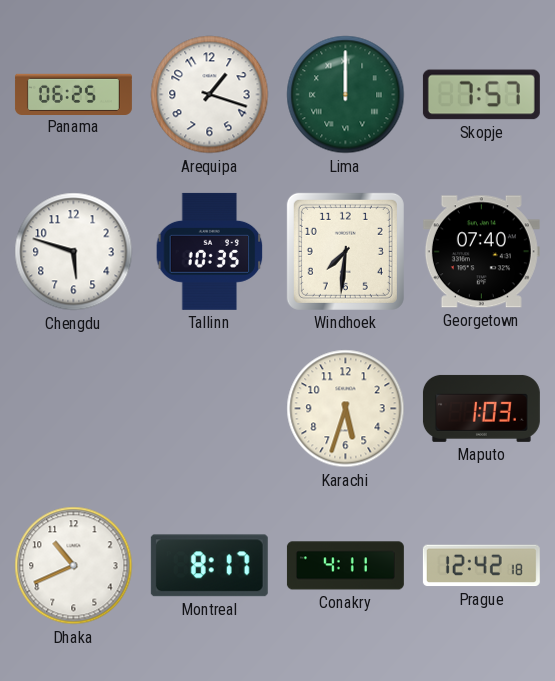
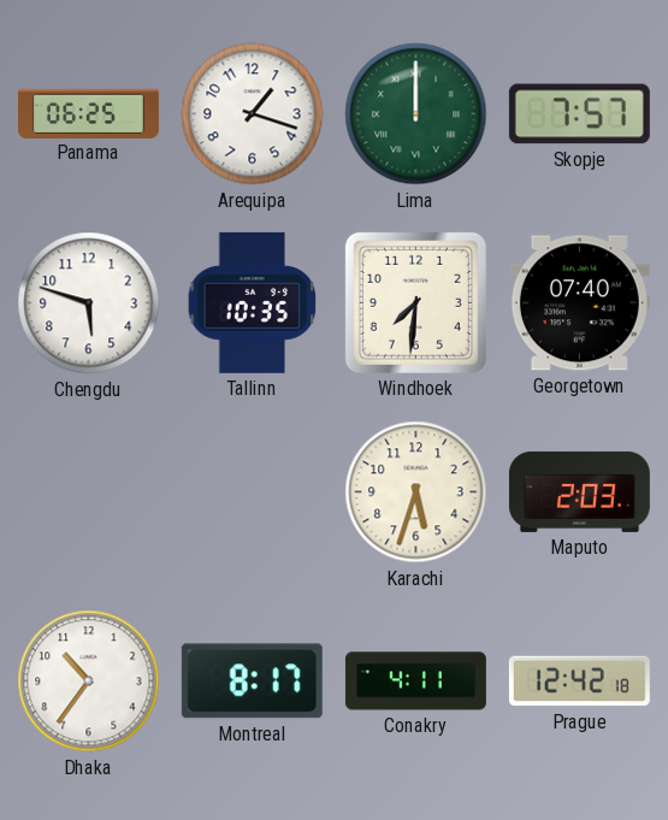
Maputo: 1:03 -> 2:03
Dhaka: 10:41 -> 10:36
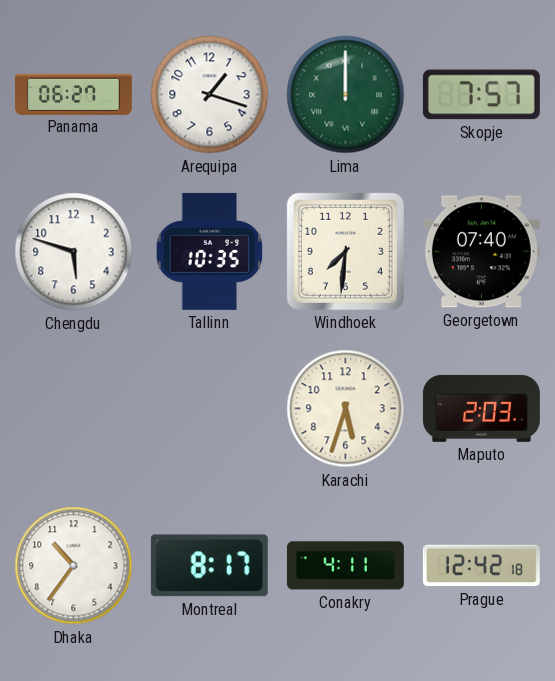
Panama: 06:25 -> 06:27
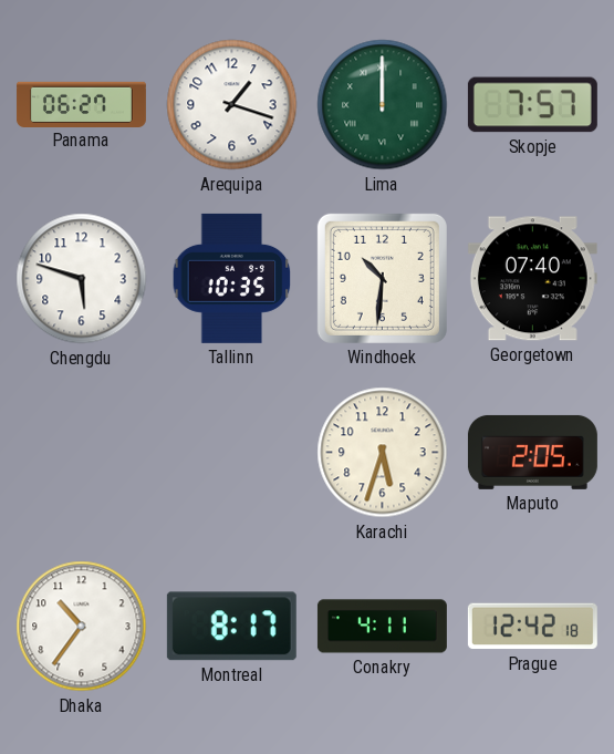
Windhoek: 7:31 -> 10:31
Maputo: 2:03 -> 2:05
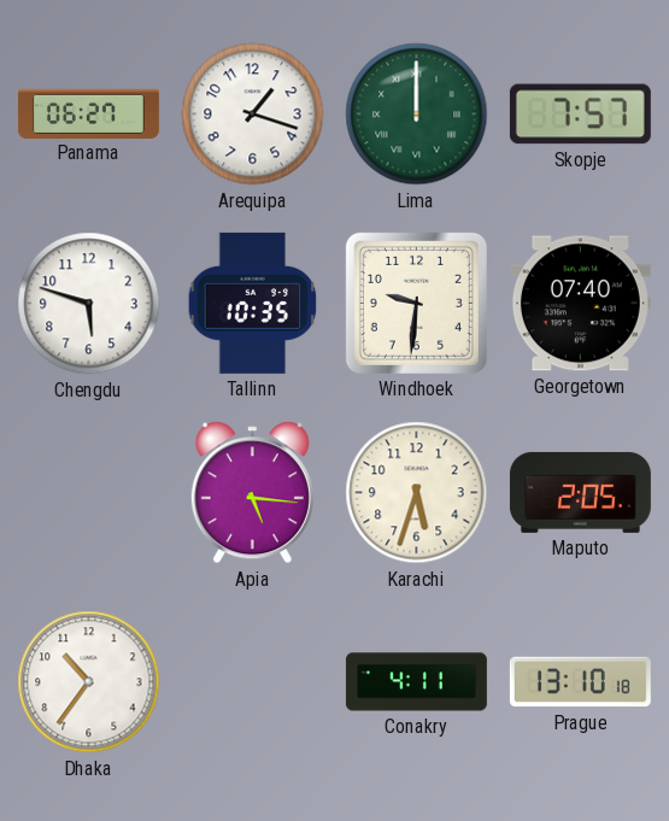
Windhoek: 10:31 -> 9:31
Apia: none -> 5:16
Montreal: 8:17 -> none
Prague: 12:42 -> 13:10
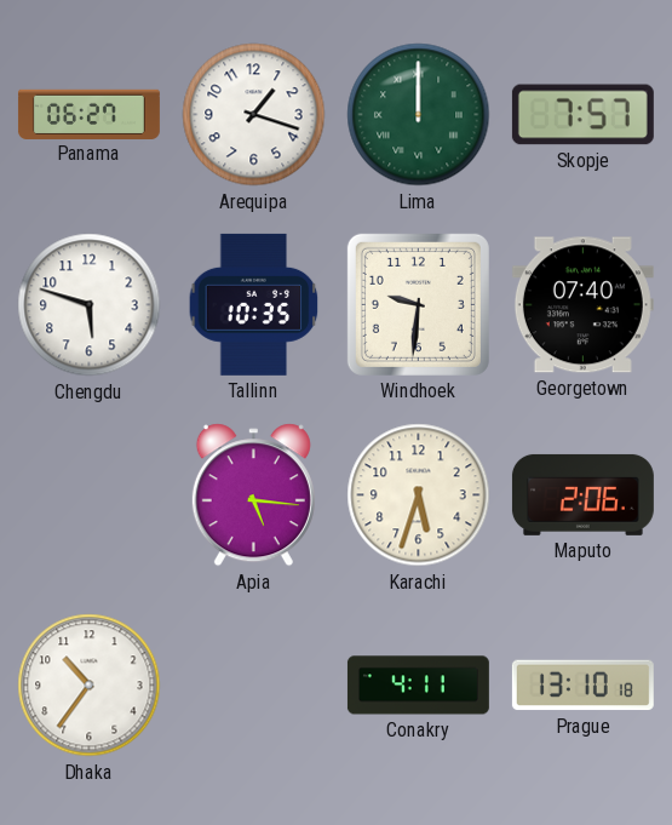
Maputo: 2:05 -> 2:06
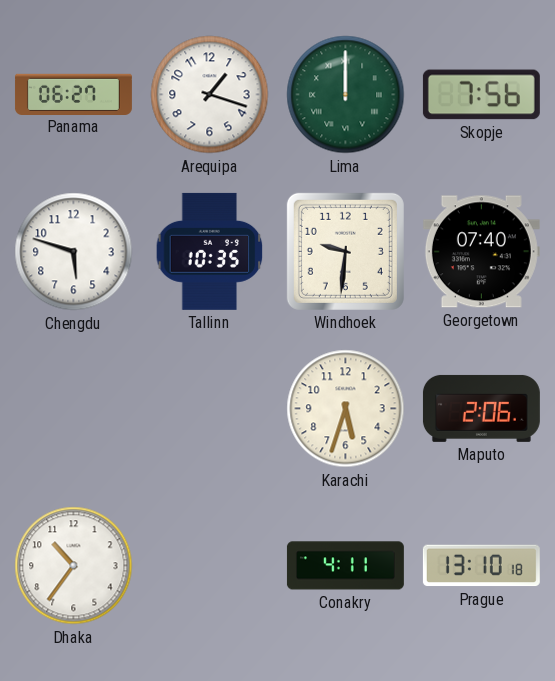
Skopje: 7:57 -> 7:56
Apia: 5:16 -> none
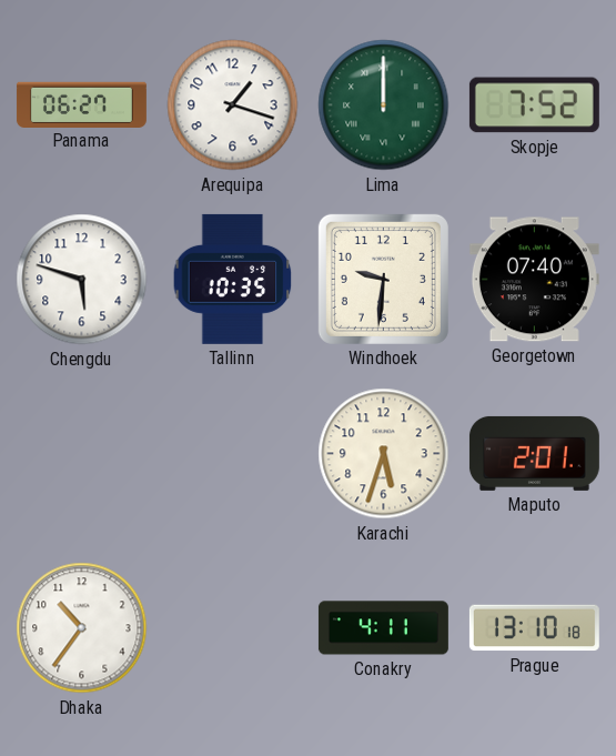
Skopje: 7:56 -> 7:52
Maputo: 2:06 -> 2:01
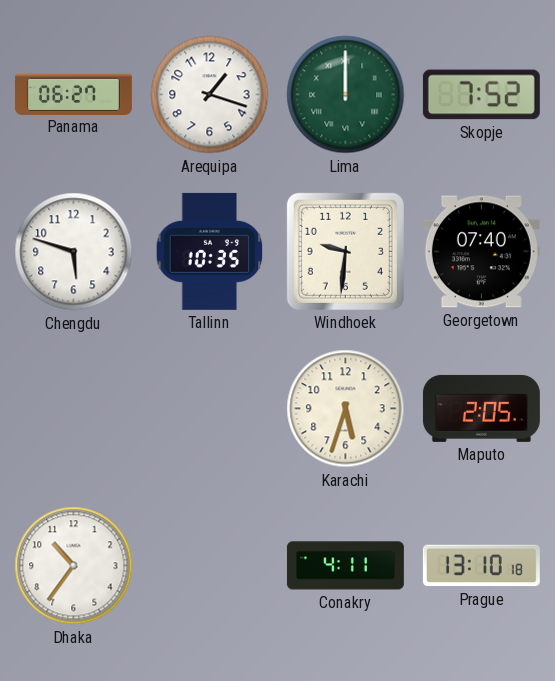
Maputo: 2:01 -> 2:05
